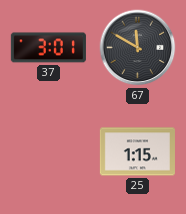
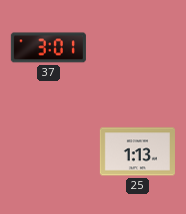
67: 11:50 -> none
25: 1:15 -> 1:13
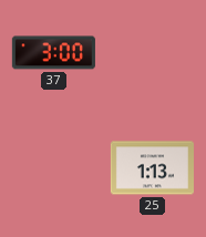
37: 3:01 -> 3:00
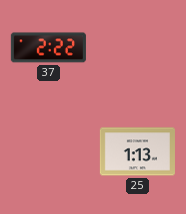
37: 3:00 -> 2:22
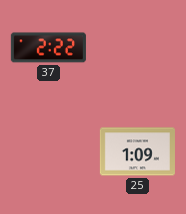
25: 1:13 -> 1:09
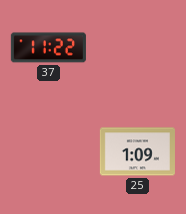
37: 2:22 -> 11:22
